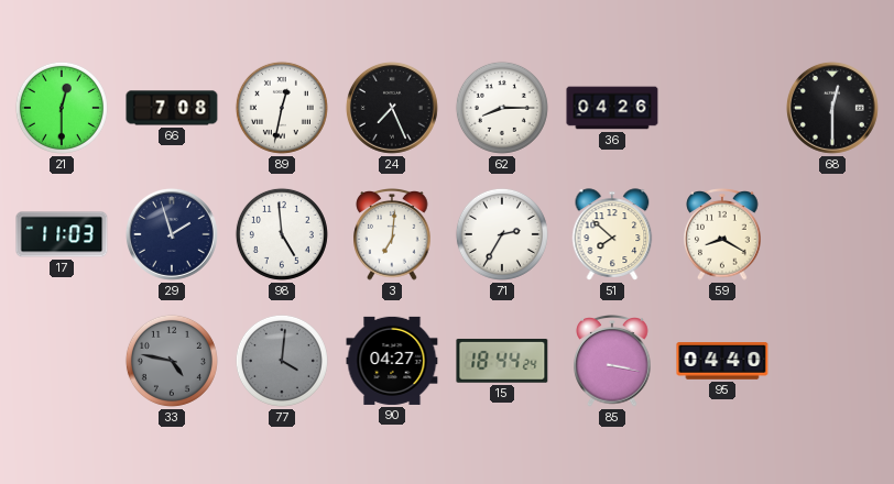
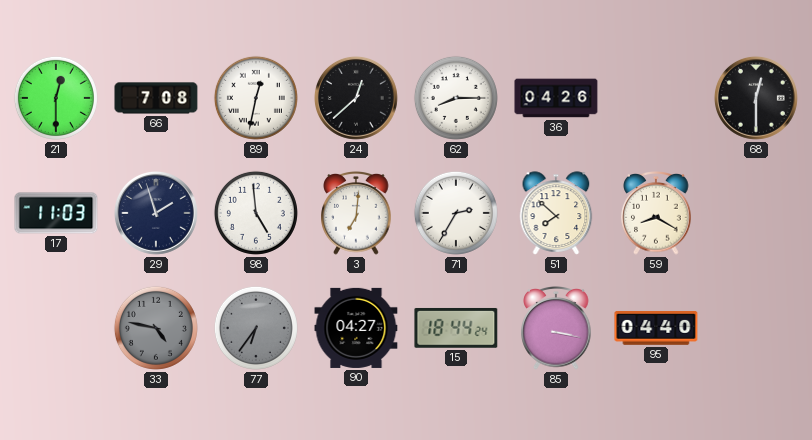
24: 7:26 -> 12:38
77: 4:01 -> 6:36
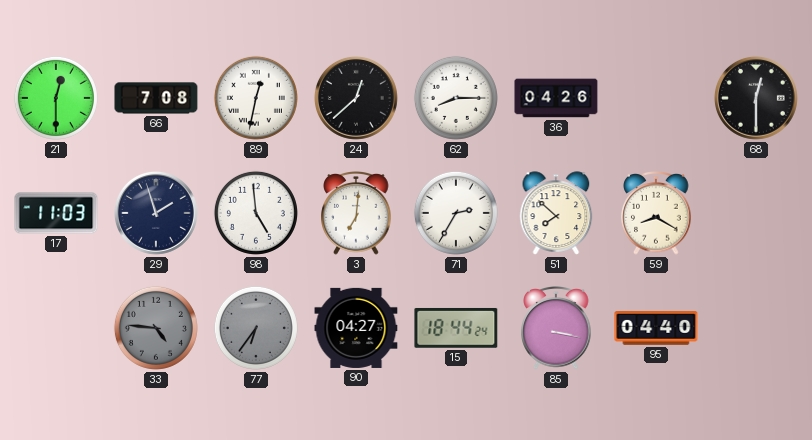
33: 4:47 -> 4:46
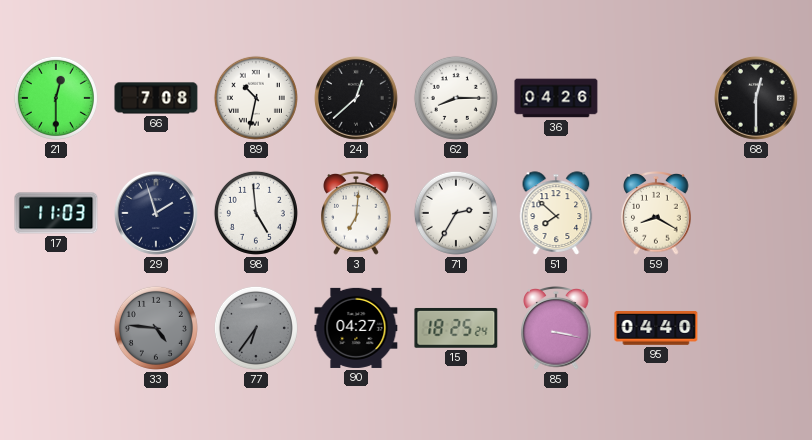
89: 12:32 -> 10:32
15: 18:44 -> 18:25
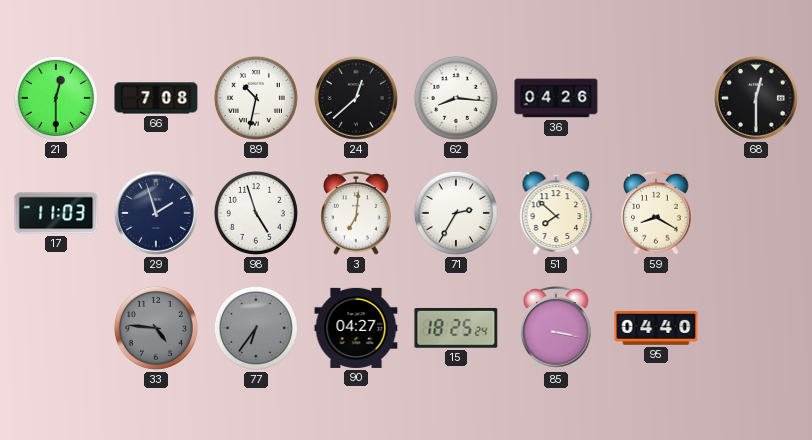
62: 8:15 -> 8:16
98: 4:59 -> 4:57
